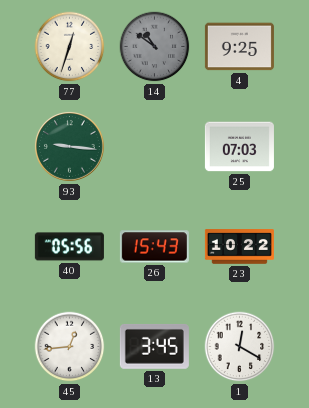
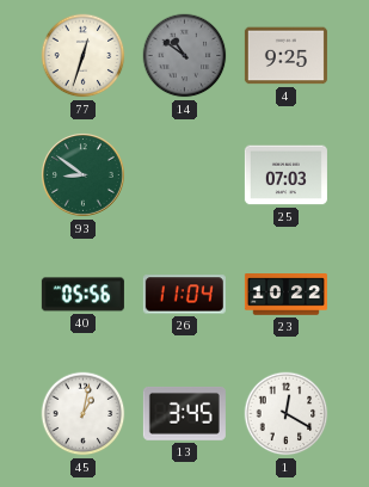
93: 9:16 -> 8:51
26: 15:43 -> 11:04
45: 12:44 -> 1:02
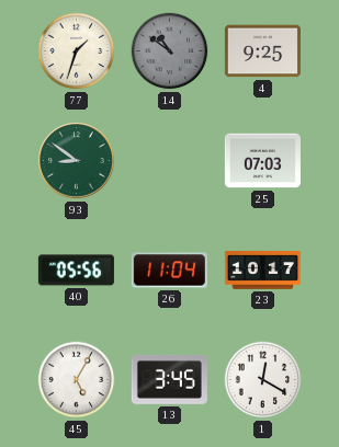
77: 12:33 -> 1:33
23: 10:22 -> 10:17
45: 1:02 -> 5:05
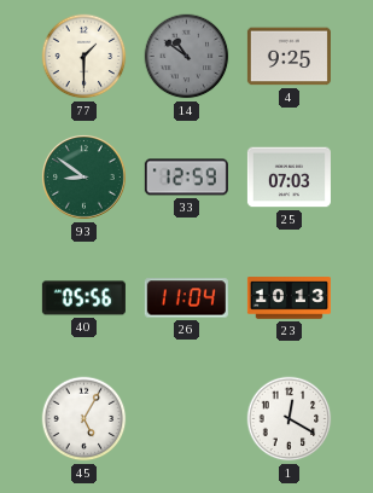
77: 1:33 -> 1:30
33: none -> 12:59
23: 10:17 -> 10:13
13: 3:45 -> none
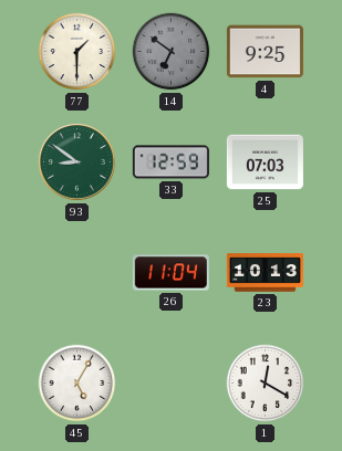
14: 10:51 -> 6:51
40: 05:56 -> none
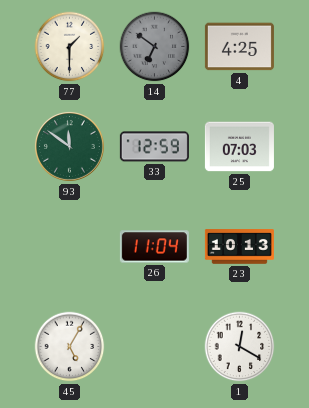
4: 9:25 -> 4:25
93: 8:51 -> 11:51
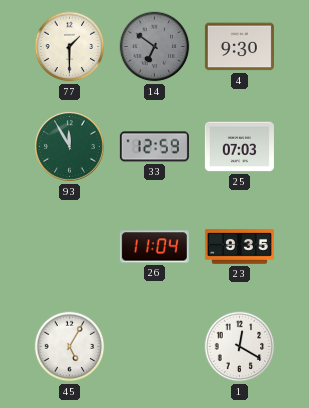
4: 4:25 -> 9:30
93: 11:51 -> 11:55
23: 10:13 -> 9:35
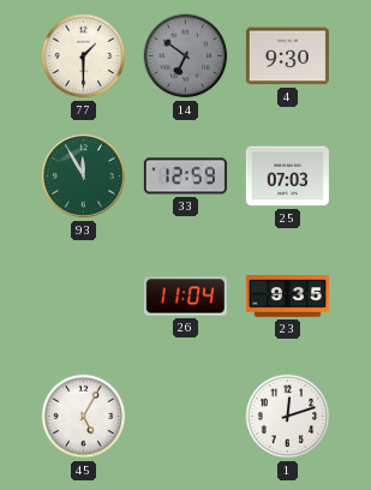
1: 12:20 -> 12:12
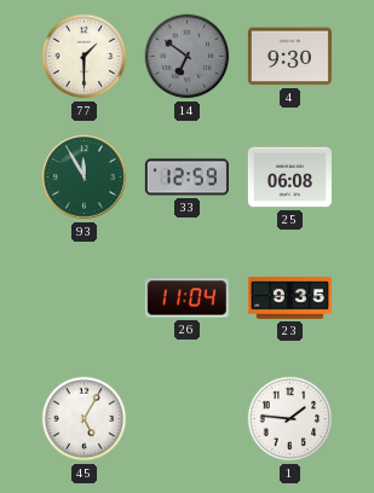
25: 07:03 -> 06:08
1: 12:12 -> 1:46
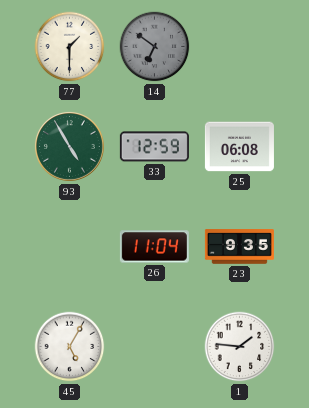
4: 9:30 -> none
93: 11:55 -> 4:55
